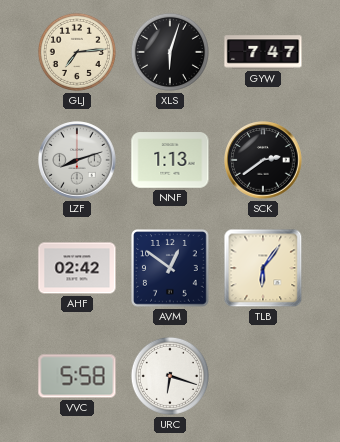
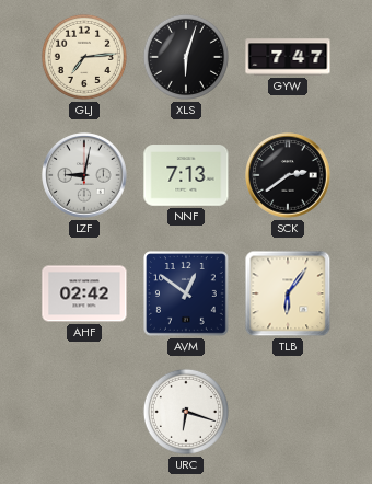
LZF: 8:12 -> 9:02
NNF: 1:13 -> 7:13
VVC: 5:58 -> none
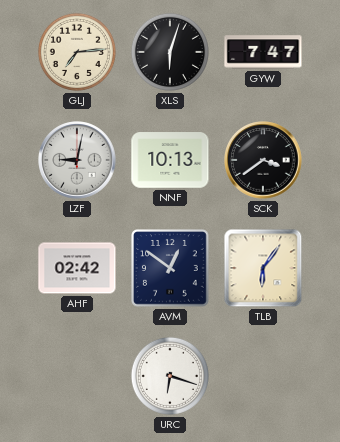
NNF: 7:13 -> 10:13
SCK: 2:39 -> 3:39
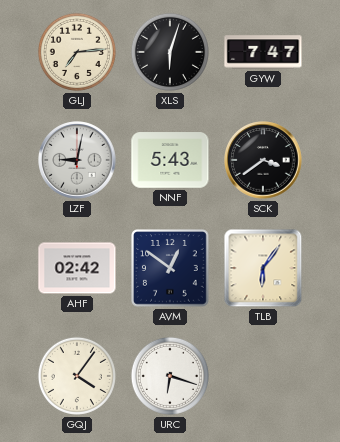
NNF: 10:13 -> 5:43
GQJ: none -> 4:06
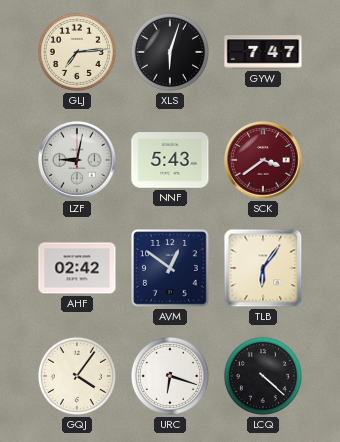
SCK dial: black -> burgundy
LCQ: none -> 4:22
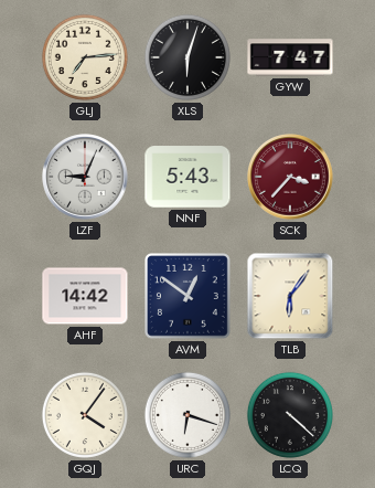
LZF: 9:02 -> 9:04
SCK: 3:39 -> 3:37
AHF: 02:42 -> 14:42
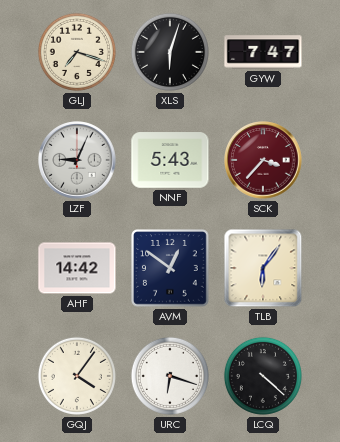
GLJ: 7:14 -> 7:18
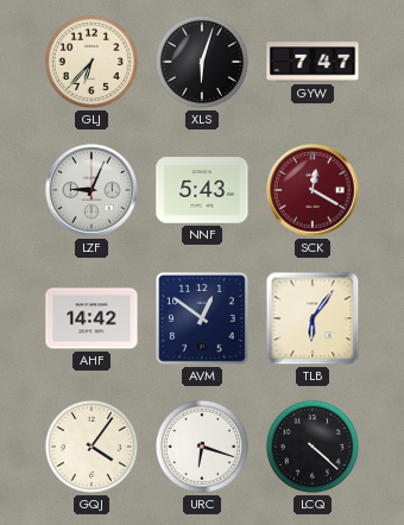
GLJ: 7:18 -> 6:37
SCK: 3:37 -> 12:20
